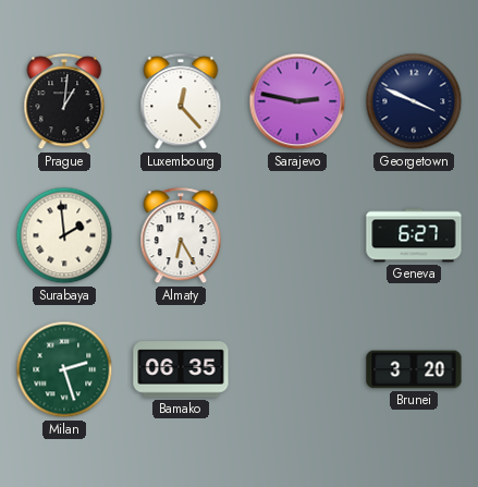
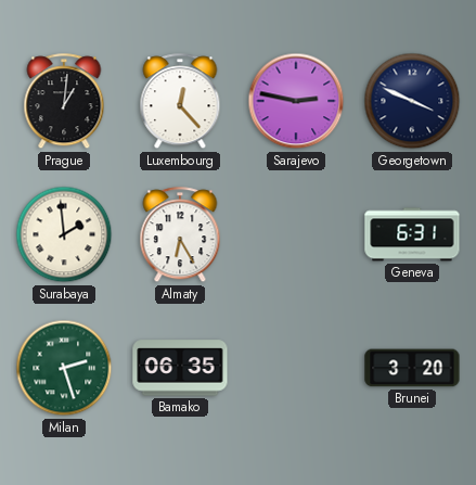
Geneva: 6:27 -> 6:31
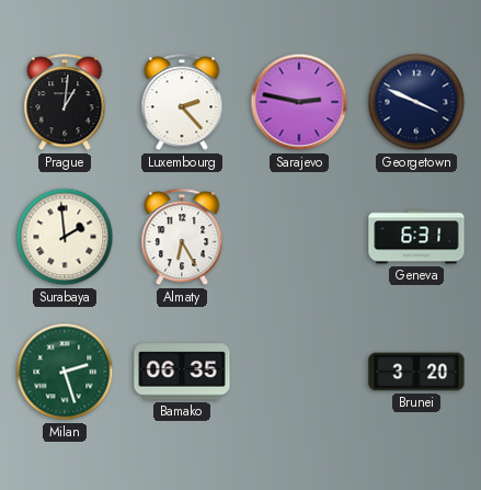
Luxembourg: 12:23 -> 2:23
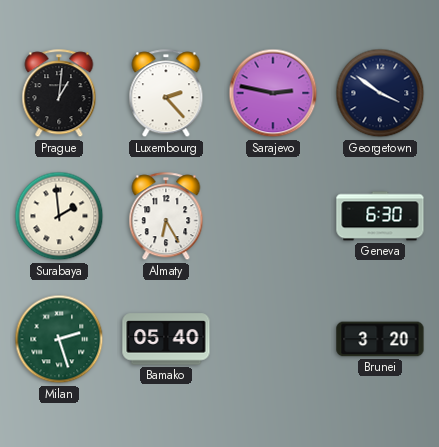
Georgetown: 3:49 -> 3:51
Geneva: 6:31 -> 6:30
Bamako: 06:35 -> 05:40
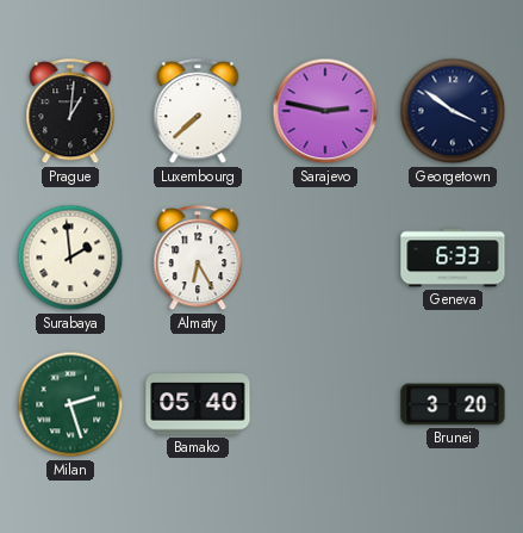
Luxembourg: 2:23 -> 7:38
Geneva: 6:30 -> 6:33
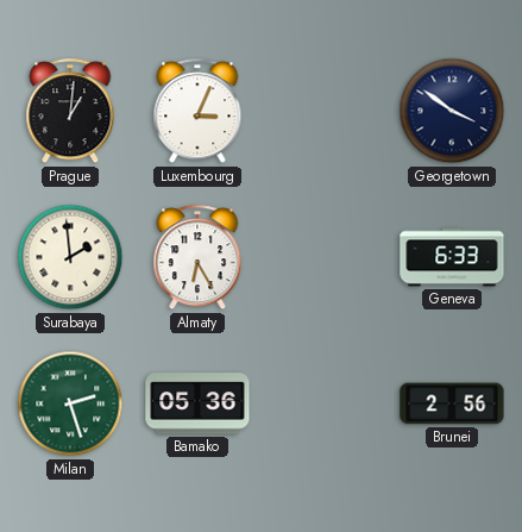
Luxembourg: 7:38 -> 3:04
Sarajevo: 2:47 -> none
Bamako: 05:40 -> 05:36
Brunei: 3:20 -> 2:56
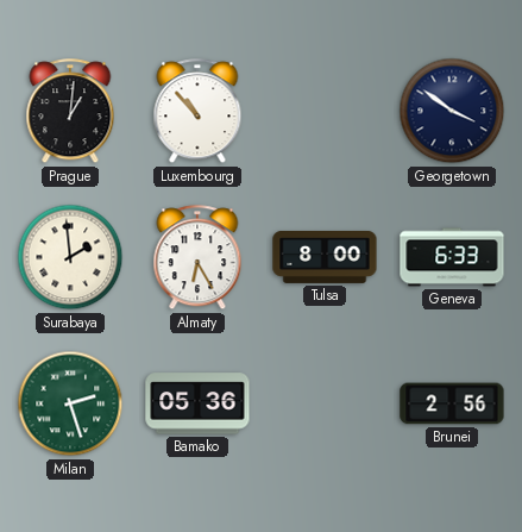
Luxembourg: 3:04 -> 10:53
Tulsa: none -> 8:00
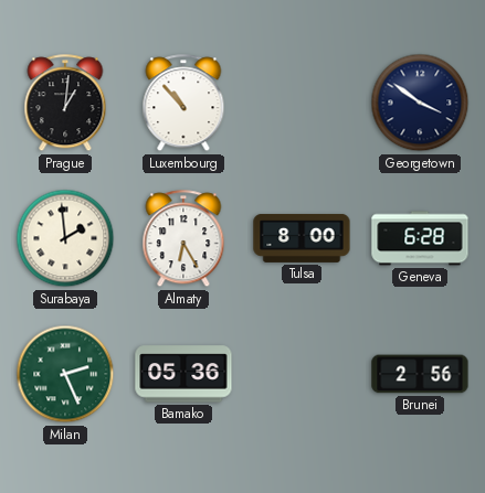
Geneva: 6:33 -> 6:28
Milan: 2:27 -> 2:26
